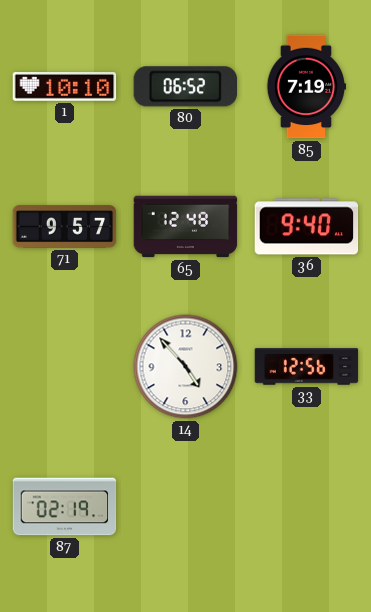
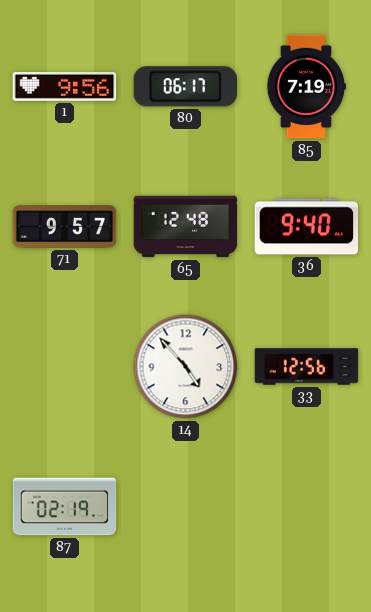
1: 10:10 -> 9:56
80: 06:52 -> 06:17
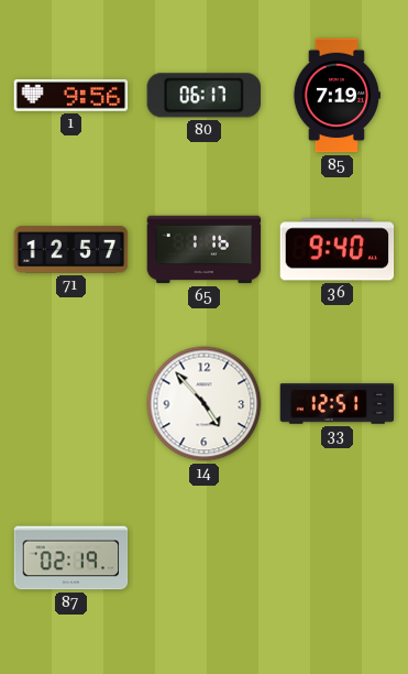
71: 9:57 -> 12:57
65: 12:48 -> 1:16
33: 12:56 -> 12:51
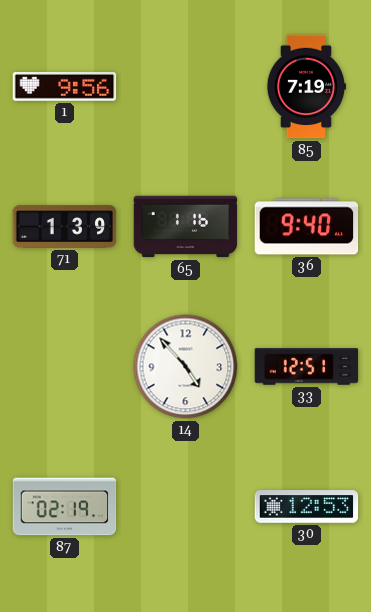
80: 06:17 -> none
71: 12:57 -> 1:39
30: none -> 12:53
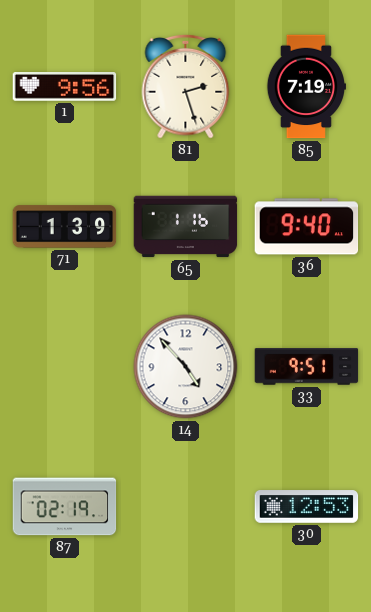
81: none -> 2:27
33: 12:51 -> 9:51
